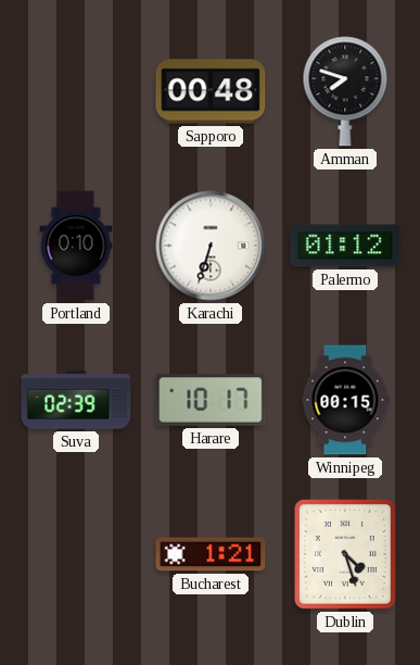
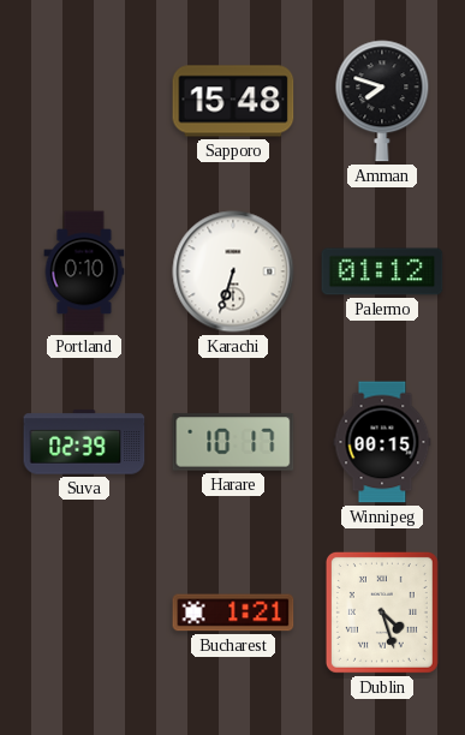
Sapporo: 00:48 -> 15:48
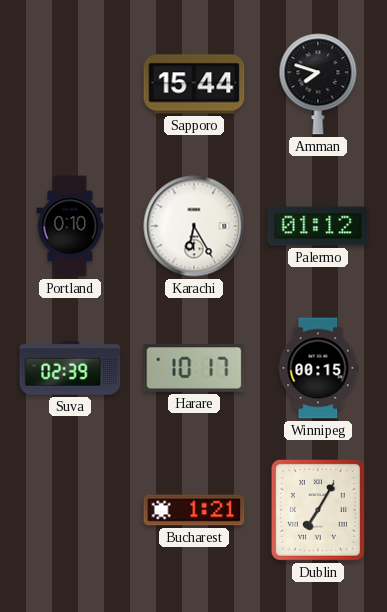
Sapporo: 15:48 -> 15:44
Karachi: 6:33 -> 6:25
Dublin: 4:27 -> 7:05
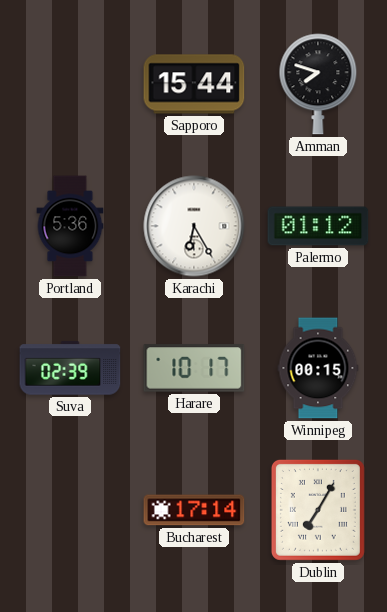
Portland: 0:10 -> 5:36
Bucharest: 1:21 -> 17:14
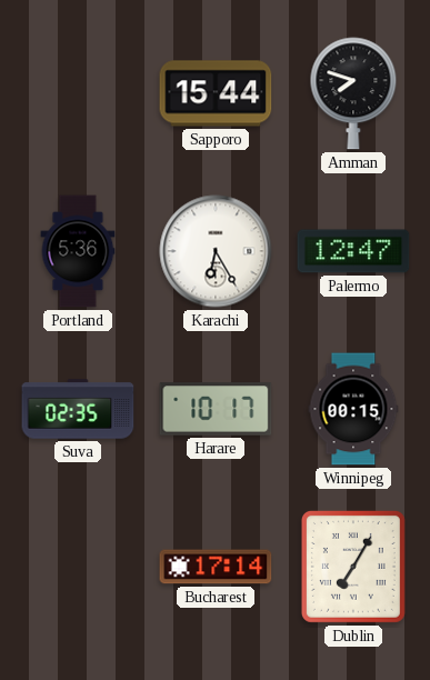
Palermo: 01:12 -> 12:47
Suva: 02:39 -> 02:35
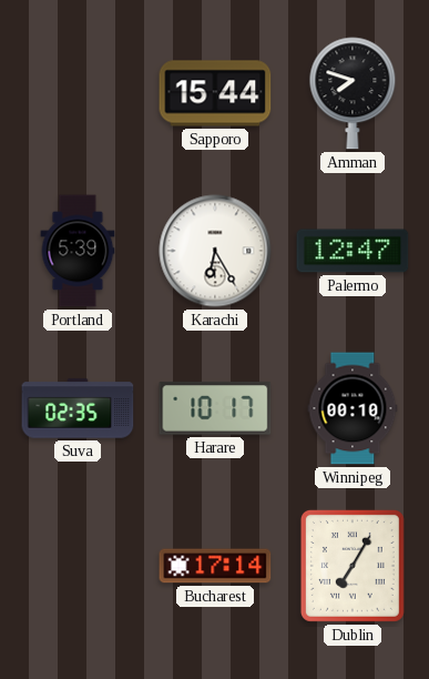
Portland: 5:36 -> 5:39
Winnipeg: 00:15 -> 00:10
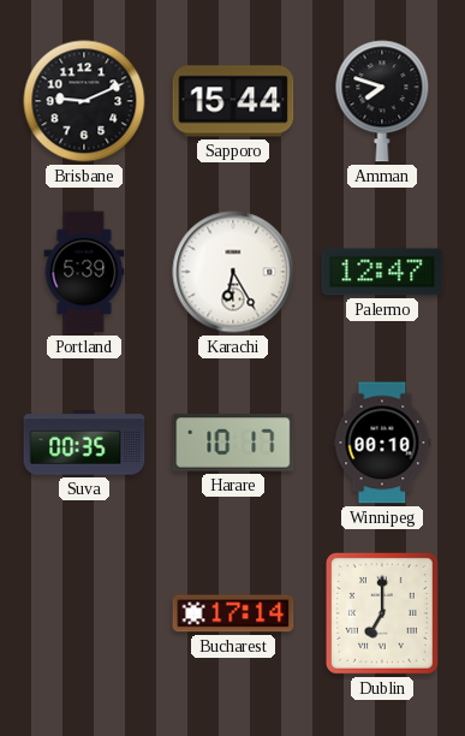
Brisbane: none -> 9:11
Suva: 02:35 -> 00:35
Dublin: 7:05 -> 7:00
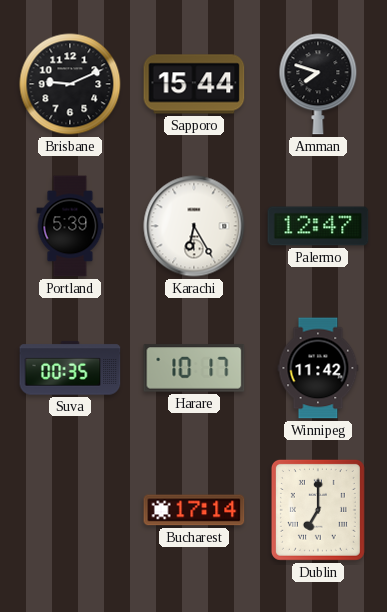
Winnipeg: 00:10 -> 11:42
